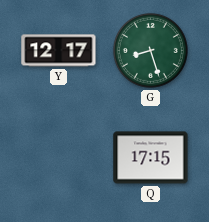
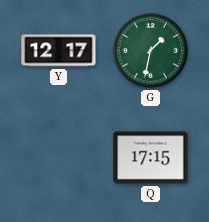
G: 8:27 -> 1:32
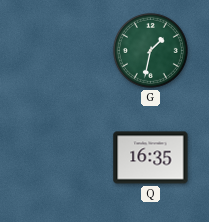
Y: 12:17 -> none
Q: 17:15 -> 16:35
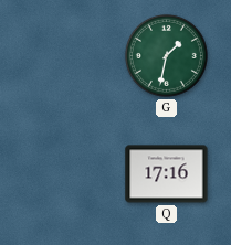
Q: 16:35 -> 17:16
